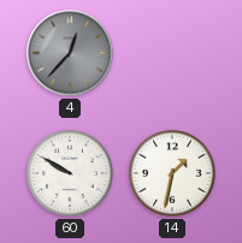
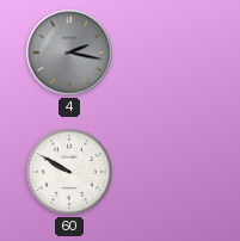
4: 12:37 -> 2:17
14: 1:32 -> none
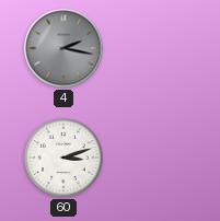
60: 9:50 -> 3:12
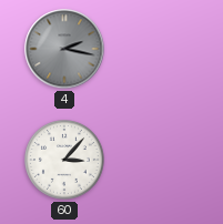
60: 3:12 -> 3:07
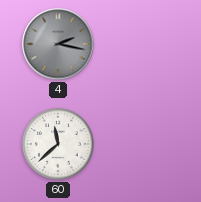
60: 3:07 -> 11:38
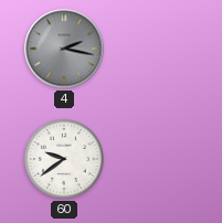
60: 11:38 -> 9:39
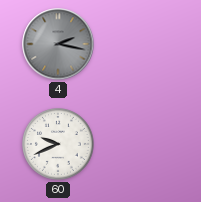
60: 9:39 -> 9:41
